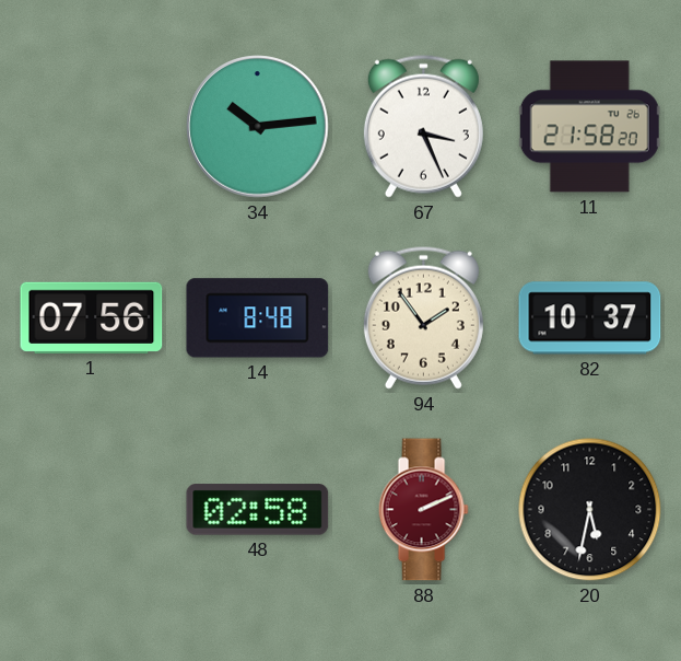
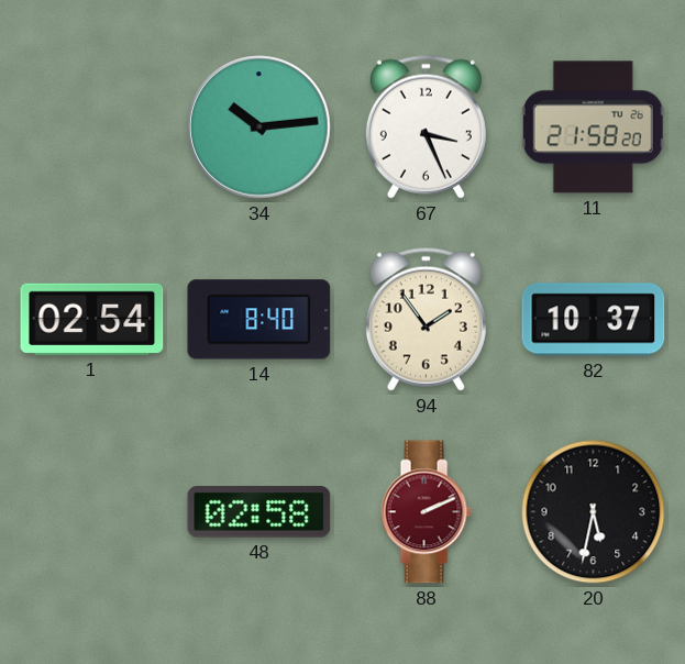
1: 07:56 -> 02:54
14: 8:48 -> 8:40
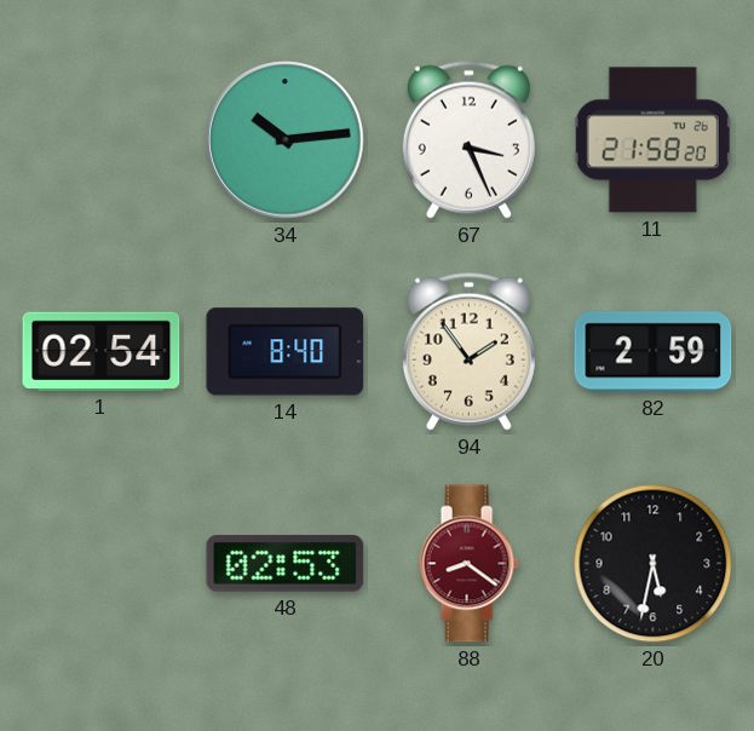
82: 10:37 -> 2:59
48: 02:58 -> 02:53
88: 2:11 -> 8:21
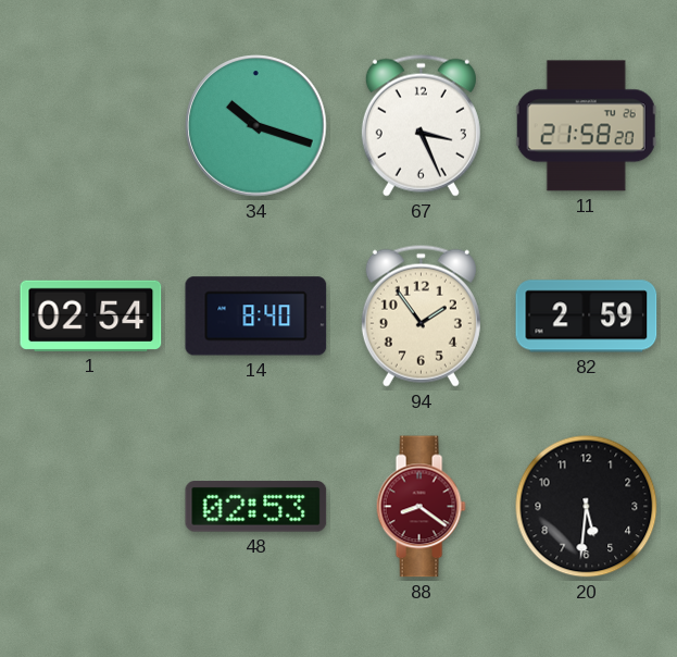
34: 10:14 -> 10:18
20: 5:32 -> 5:31
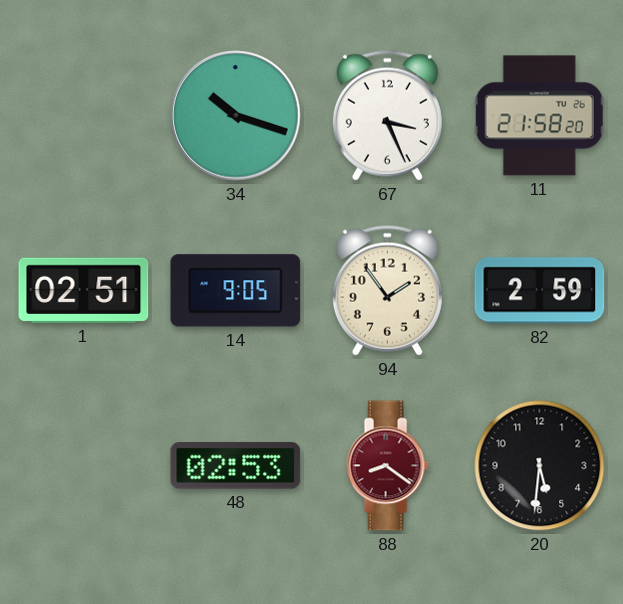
1: 02:54 -> 02:51
14: 8:40 -> 9:05
